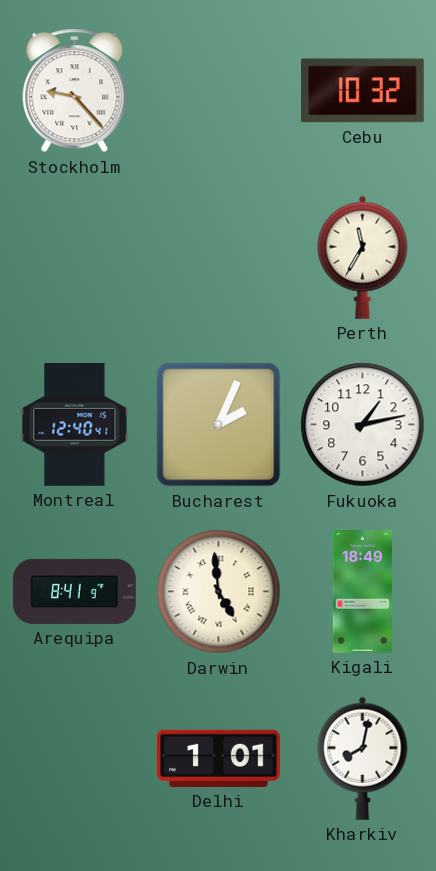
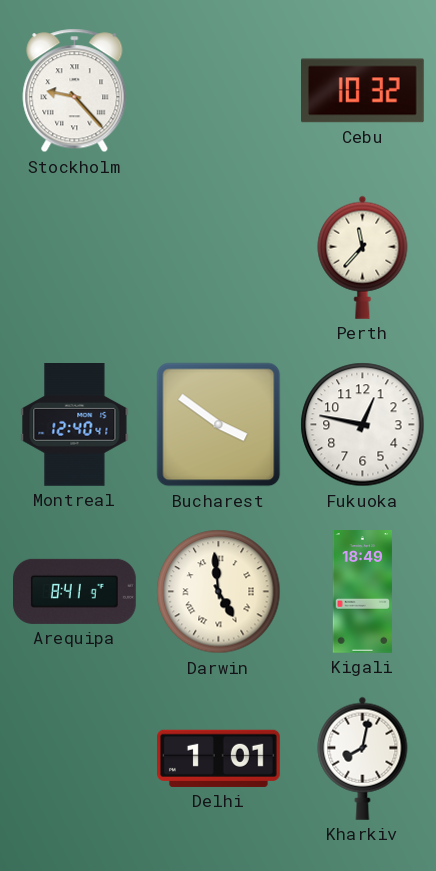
Perth: 11:35 -> 11:37
Bucharest: 2:04 -> 3:51
Fukuoka: 1:13 -> 12:47
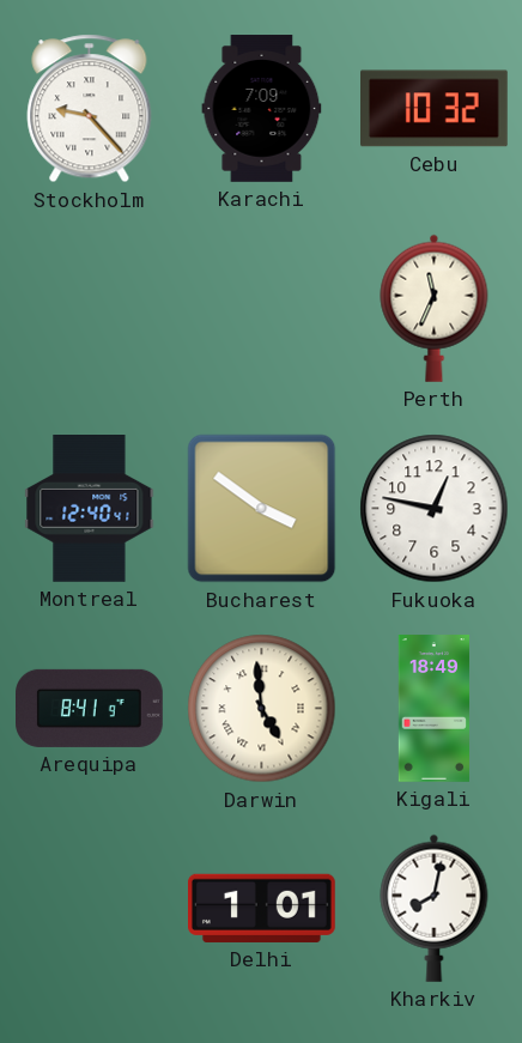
Karachi: none -> 7:09
Perth: 11:37 -> 11:34
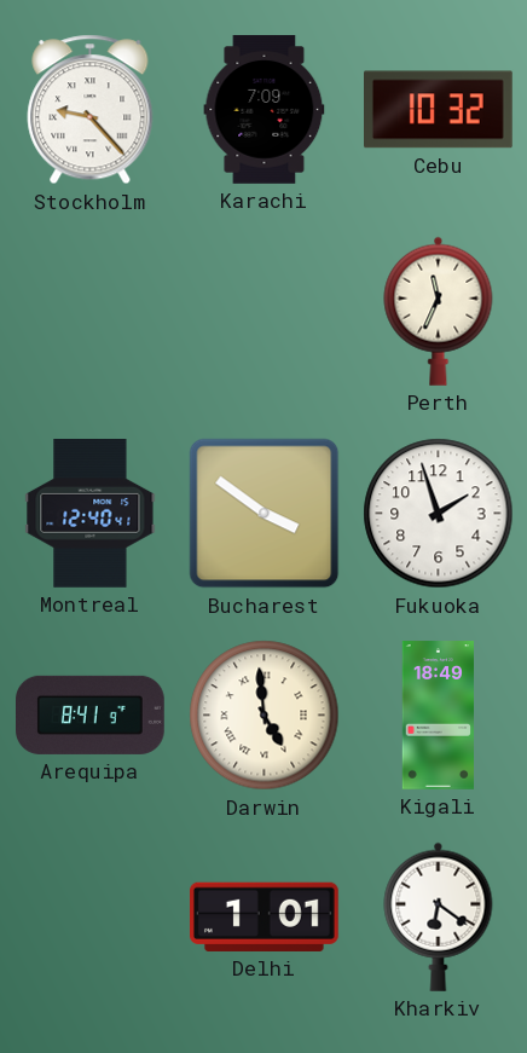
Fukuoka: 12:47 -> 1:57
Kharkiv: 8:02 -> 6:21
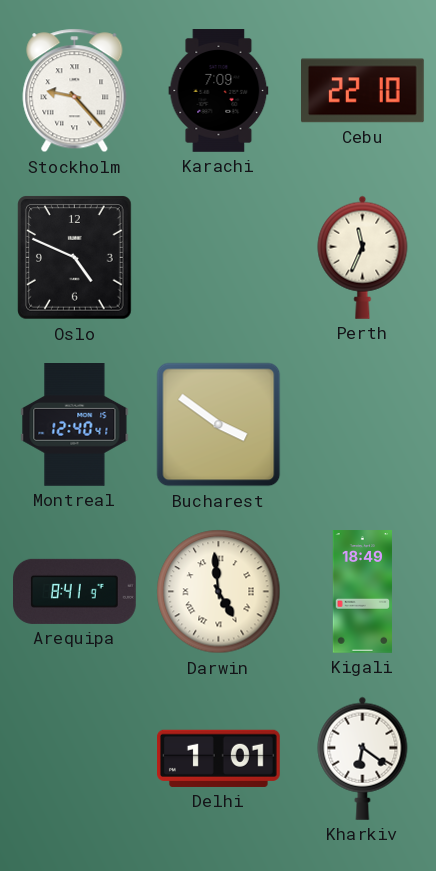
Cebu: 10:32 -> 22:10
Oslo: none -> 4:49
Fukuoka: 1:57 -> none
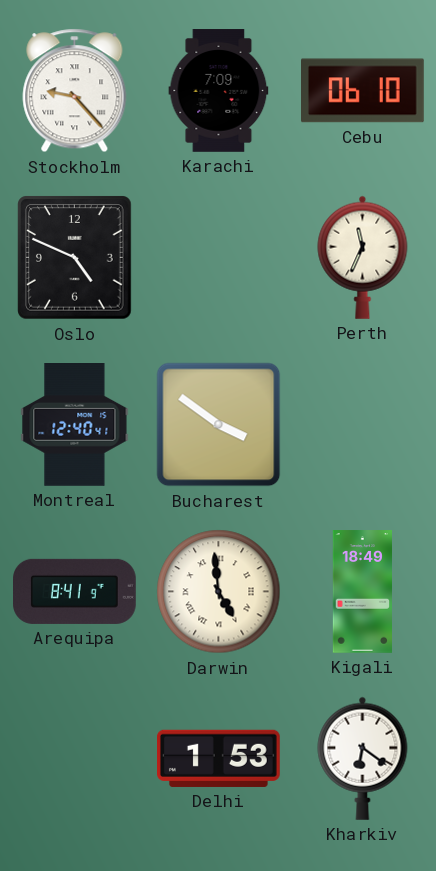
Cebu: 22:10 -> 06:10
Delhi: 1:01 -> 1:53
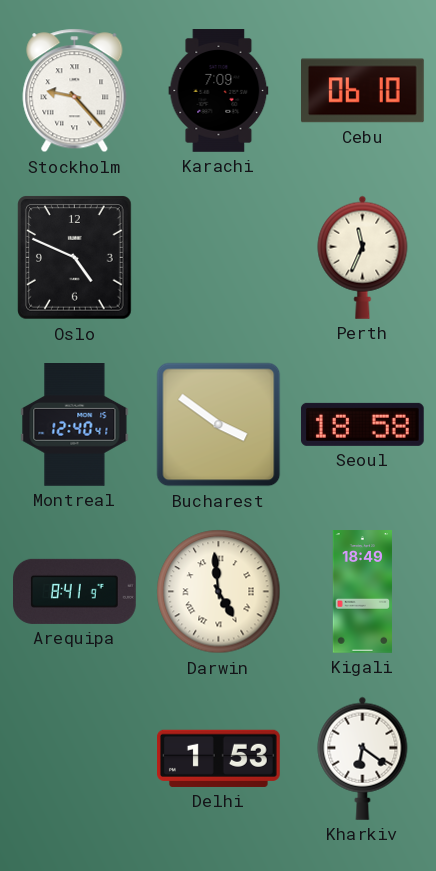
Seoul: none -> 18:58
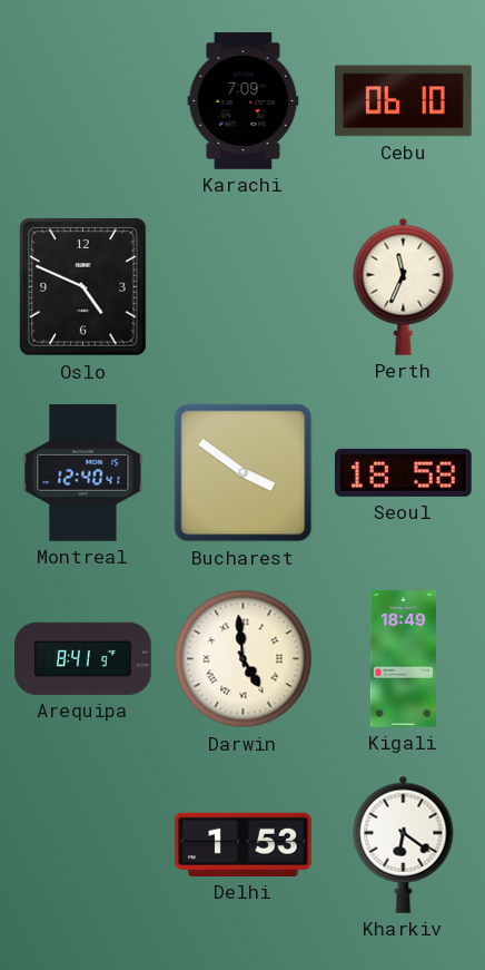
Stockholm: 9:23 -> none
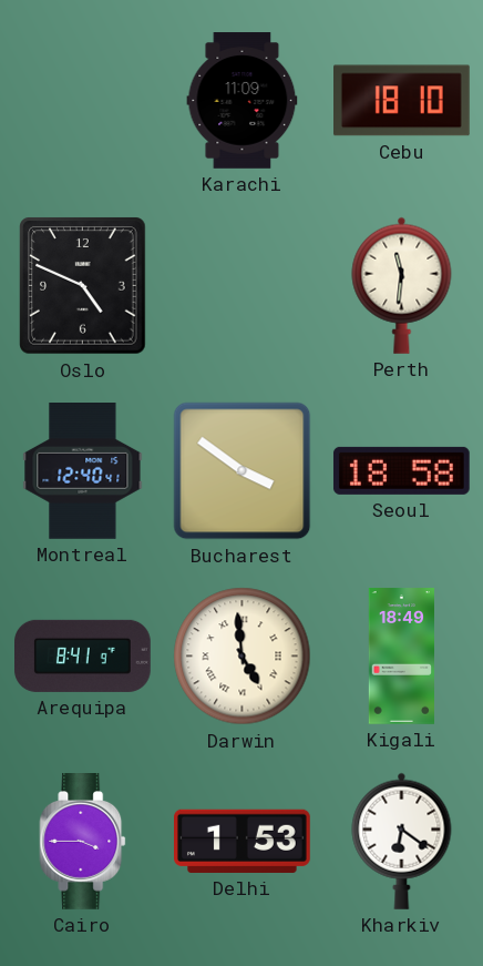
Karachi: 7:09 -> 11:09
Cebu: 06:10 -> 18:10
Perth: 11:34 -> 11:31
Cairo: none -> 3:45
